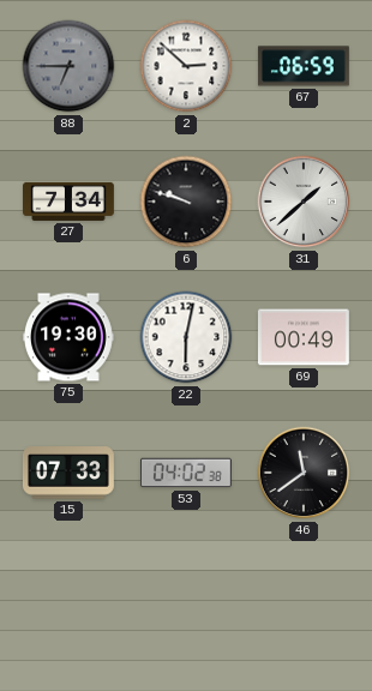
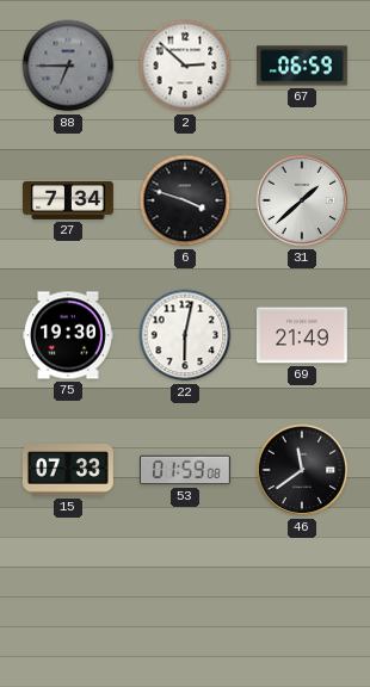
6: 9:48 -> 3:48
69: 00:49 -> 21:49
53: 04:02 -> 01:59
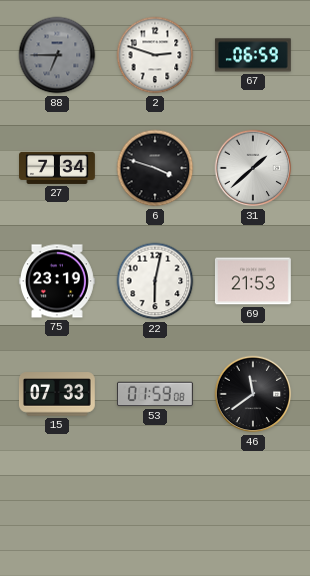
2: 2:52 -> 2:48
75: 19:30 -> 23:19
69: 21:49 -> 21:53
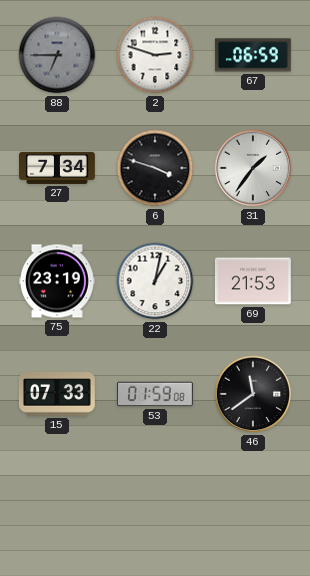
31: 1:38 -> 1:36
22: 6:02 -> 1:02
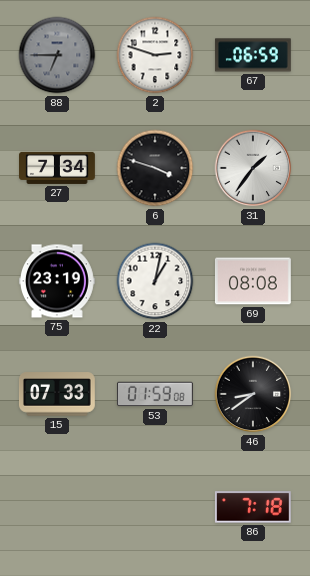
69: 21:53 -> 08:08
46: 11:39 -> 8:39
86: none -> 7:18
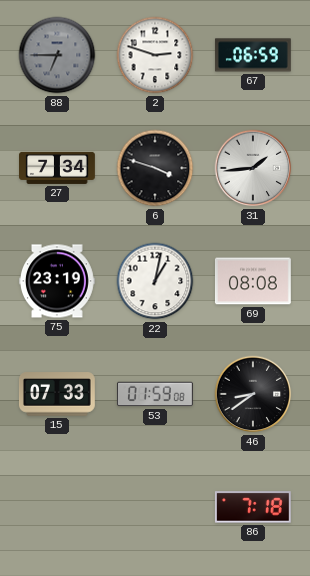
31: 1:36 -> 1:44
